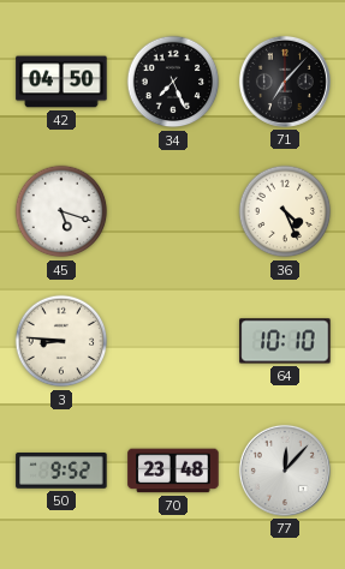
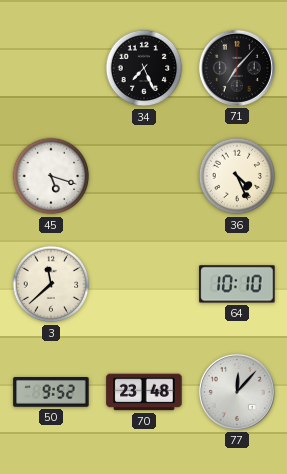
42: 04:50 -> none
3: 8:46 -> 11:38
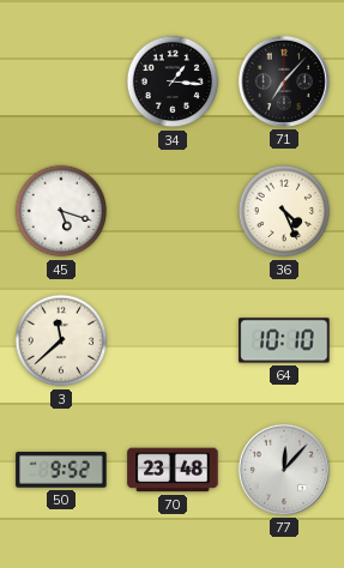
34: 7:26 -> 1:16
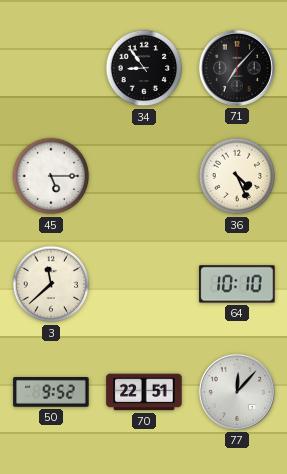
34: 1:16 -> 8:54
45: 5:18 -> 5:15
70: 23:48 -> 22:51
